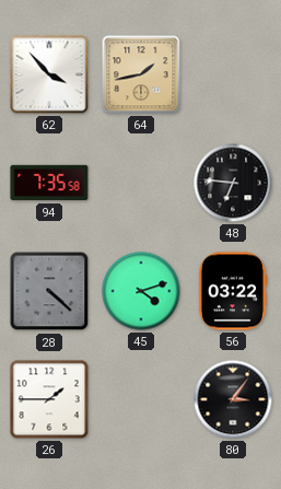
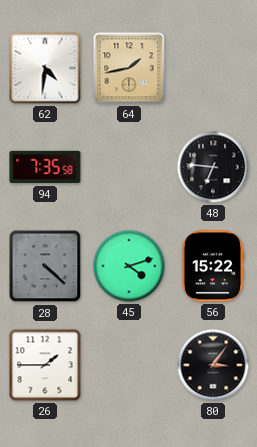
62: 3:53 -> 4:31
56: 03:22 -> 15:22
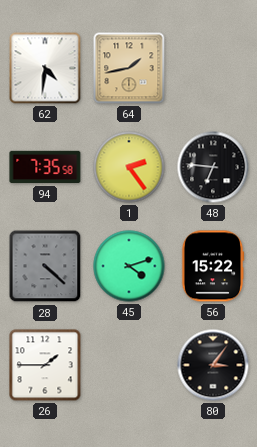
1: none -> 2:24
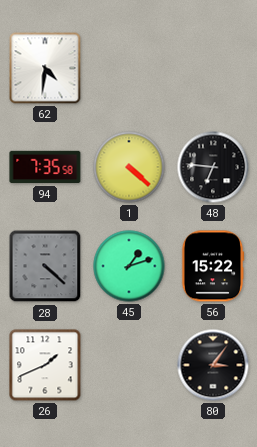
64: 1:43 -> none
1: 2:24 -> 4:22
45: 4:12 -> 1:12
26: 1:45 -> 1:41
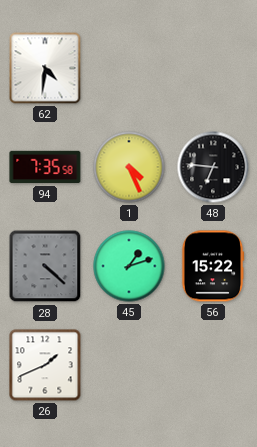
1: 4:22 -> 4:26
80: 3:06 -> none
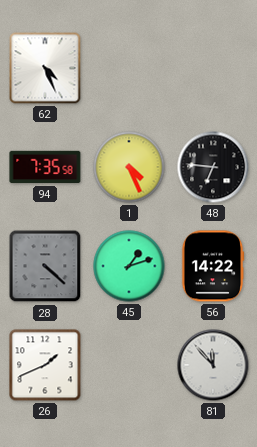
62: 4:31 -> 4:26
56: 15:22 -> 14:22
81: none -> 11:53
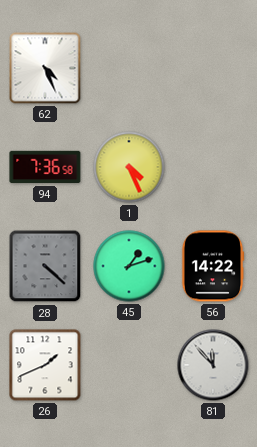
94: 7:35 -> 7:36
48: 6:46 -> none
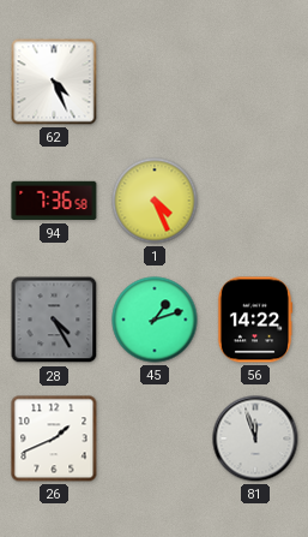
28: 4:22 -> 4:25
81: 11:53 -> 11:57
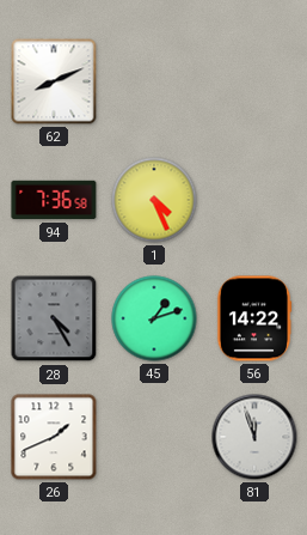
62: 4:26 -> 8:11
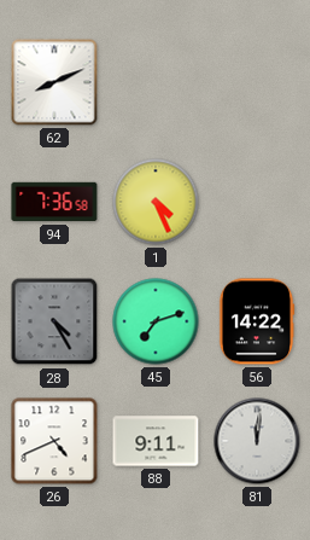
45: 1:12 -> 7:12
26: 1:41 -> 4:41
88: none -> 9:11
81: 11:57 -> 12:01
